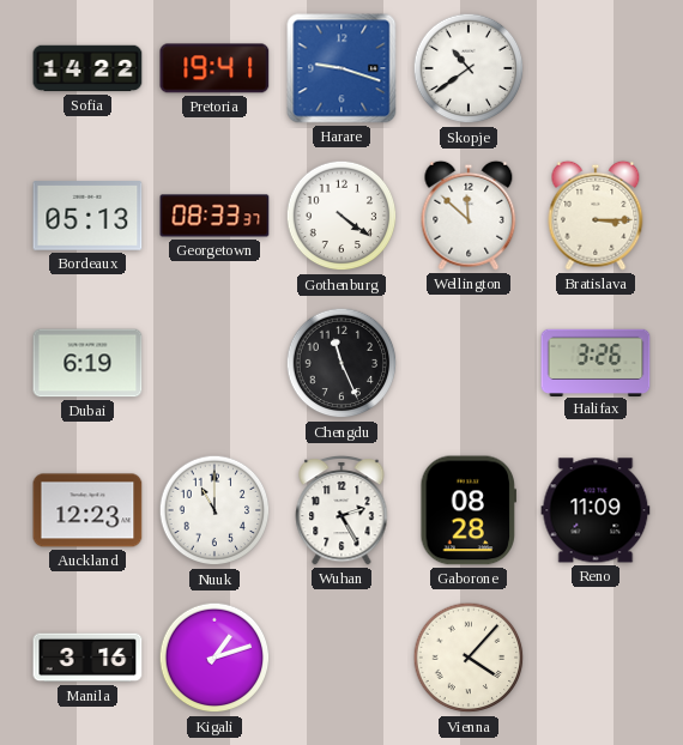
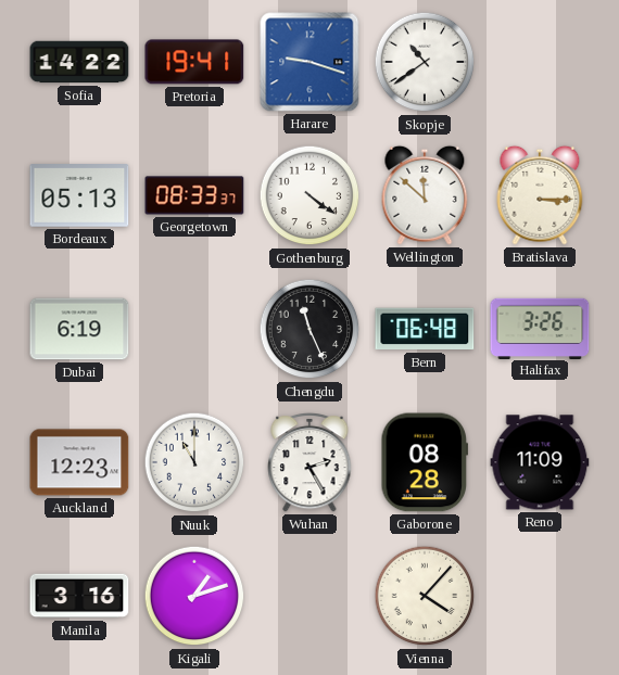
Bern: none -> 06:48
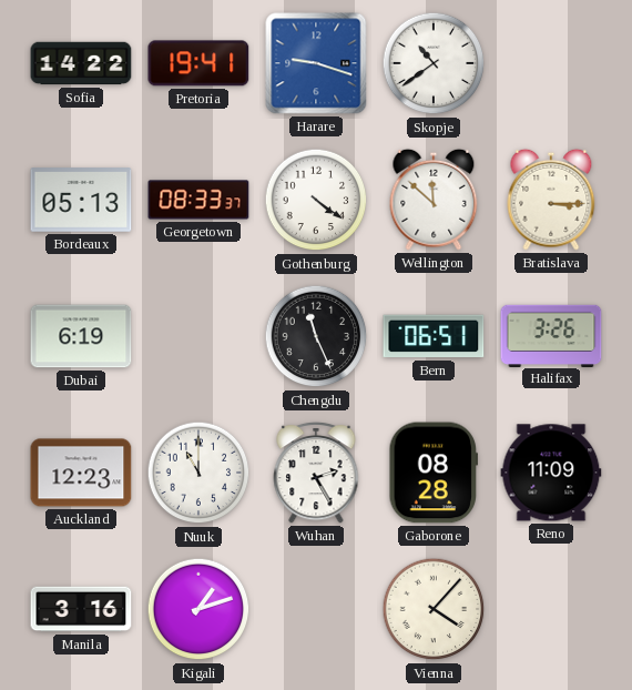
Bern: 06:48 -> 06:51
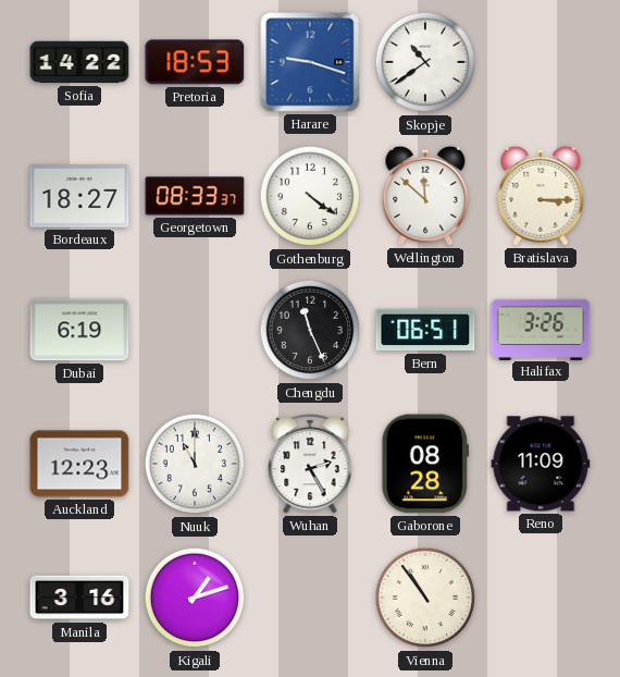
Pretoria: 19:41 -> 18:53
Bordeaux: 05:13 -> 18:27
Vienna: 4:07 -> 10:54
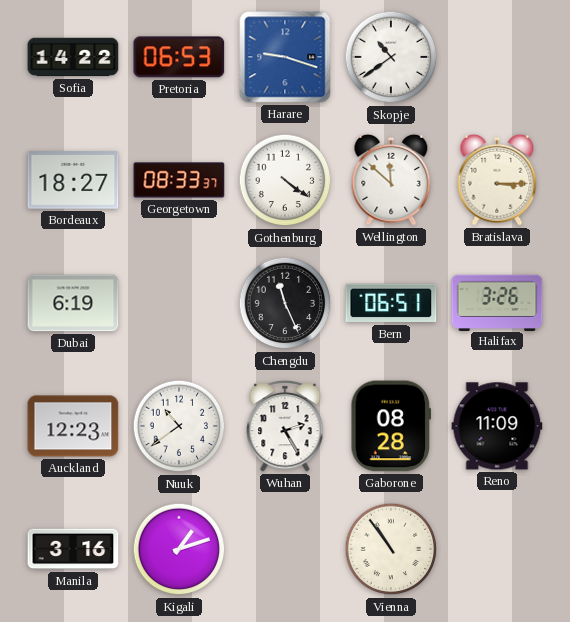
Pretoria: 18:53 -> 06:53
Nuuk: 11:00 -> 10:39
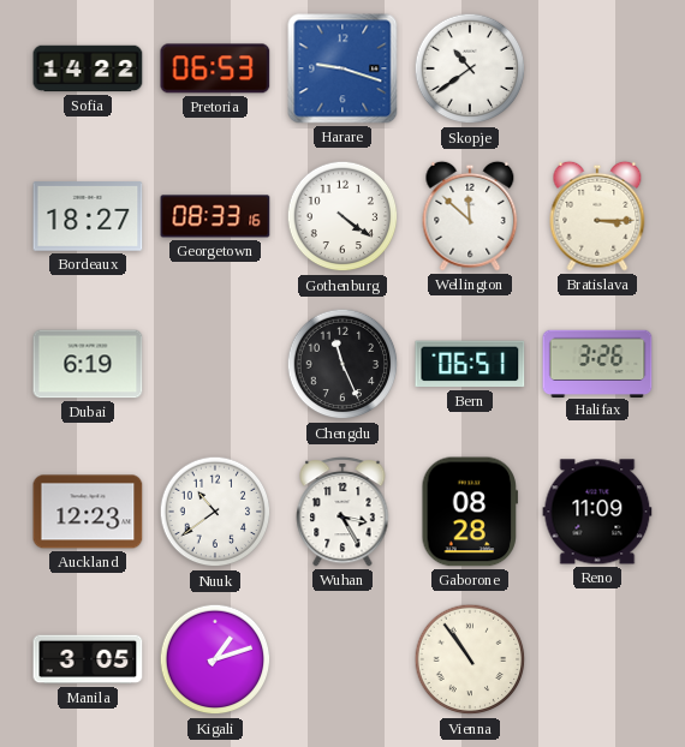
Georgetown: 08:33:37 -> 08:33:16
Wuhan: 2:25 -> 3:25
Manila: 3:16 -> 3:05
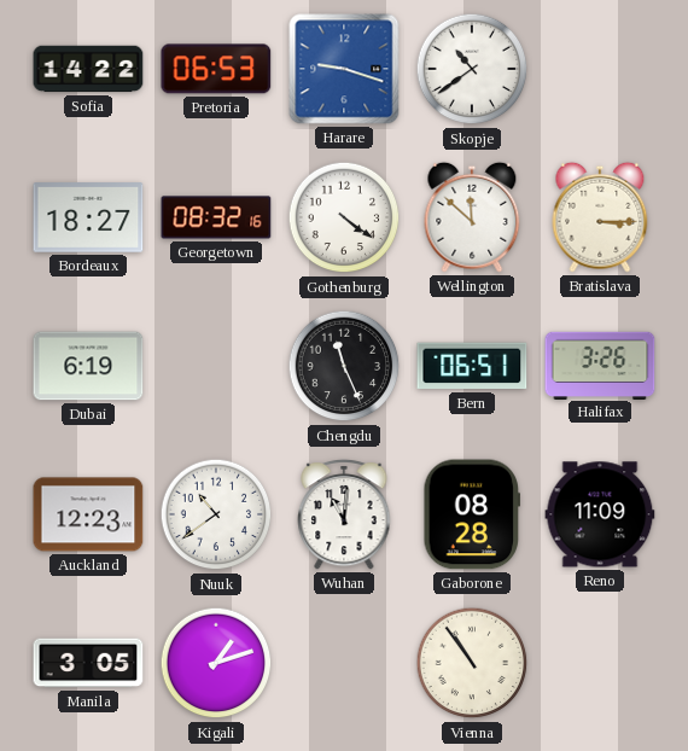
Georgetown: 08:33 -> 08:32
Wuhan: 3:25 -> 11:01
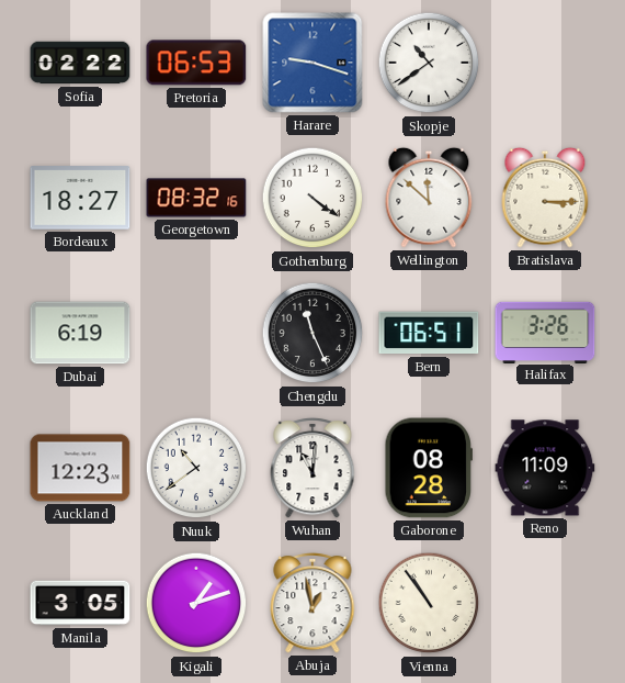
Sofia: 14:22 -> 02:22
Abuja: none -> 12:58
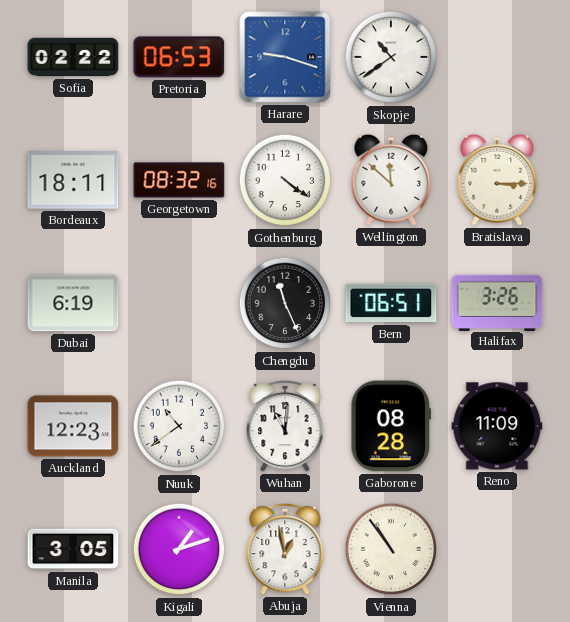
Bordeaux: 18:27 -> 18:11
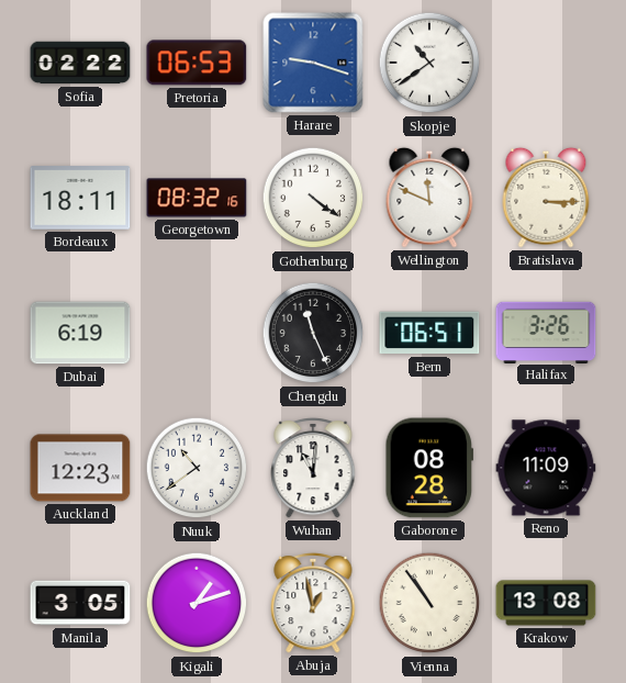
Wellington: 11:52 -> 11:49
Krakow: none -> 13:08
